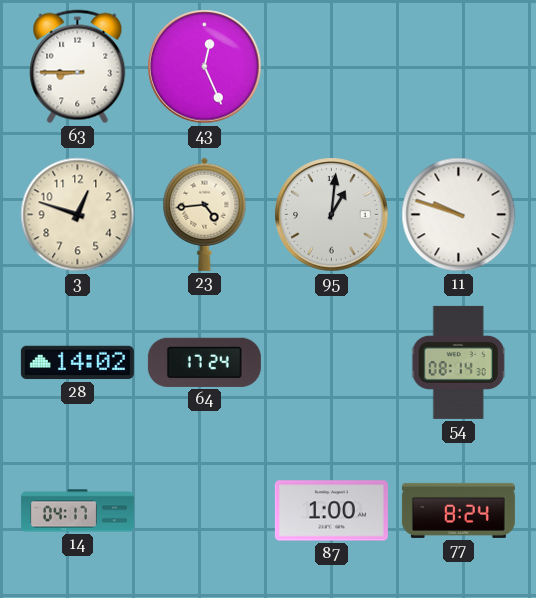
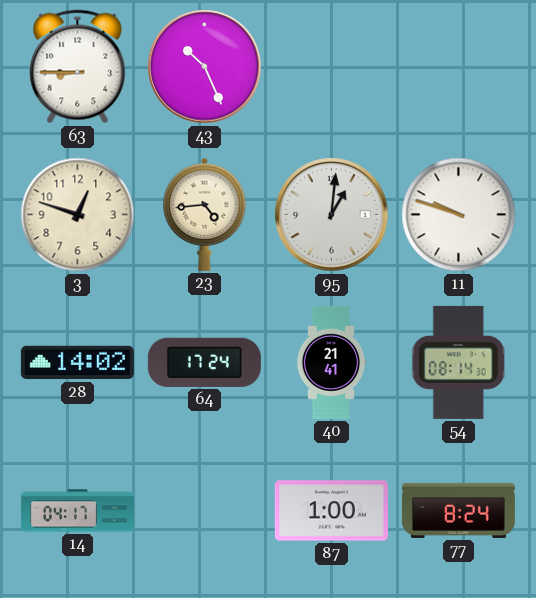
43: 12:26 -> 10:26
40: none -> 21:41
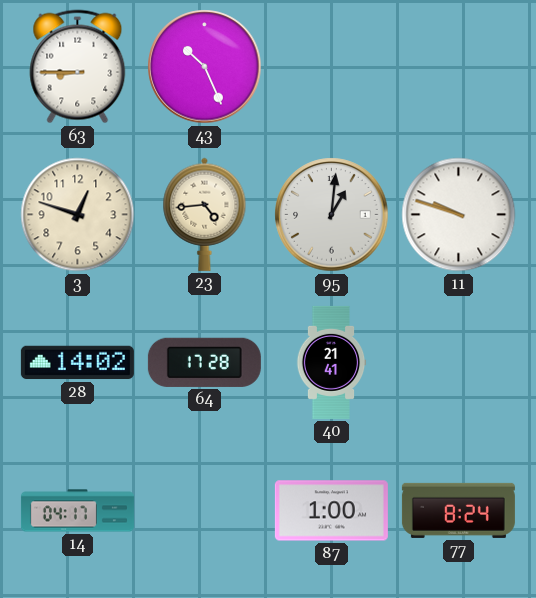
64: 17:24 -> 17:28
54: 08:14 -> none
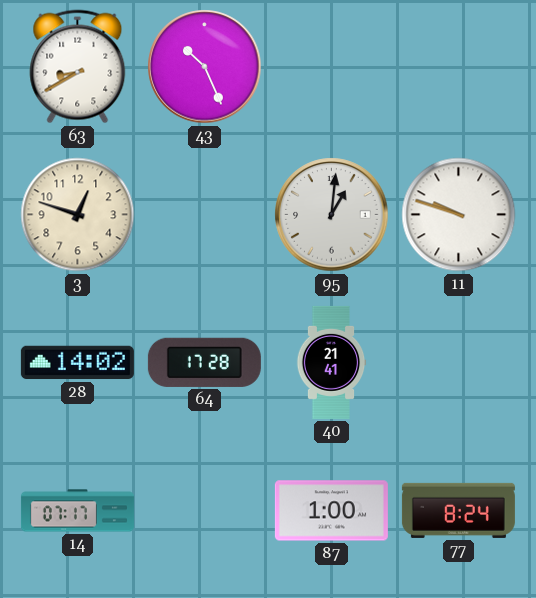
63: 8:45 -> 8:40
23: 4:44 -> none
14: 04:17 -> 07:17
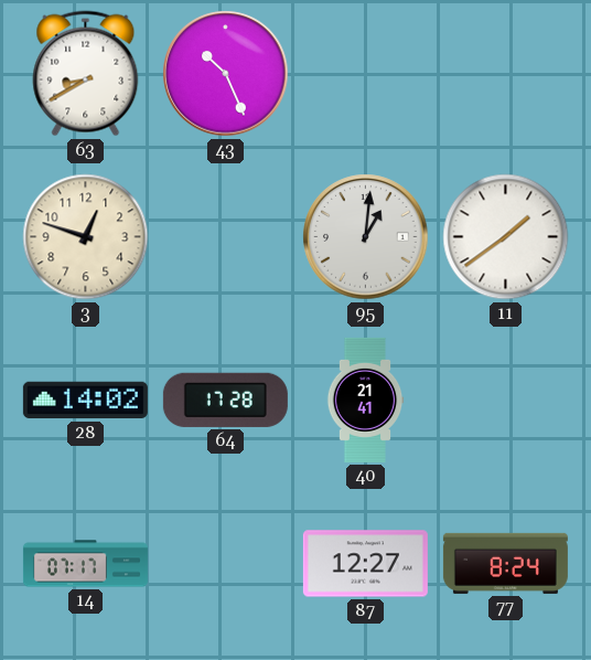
11: 9:48 -> 1:39
87: 1:00 -> 12:27
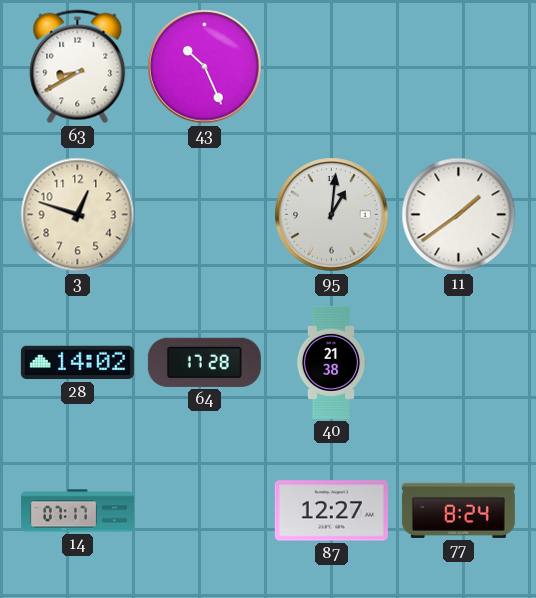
40: 21:41 -> 21:38
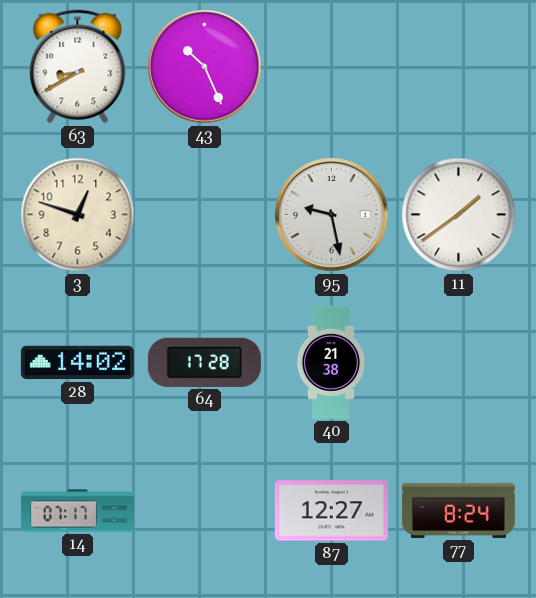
95: 1:01 -> 9:28
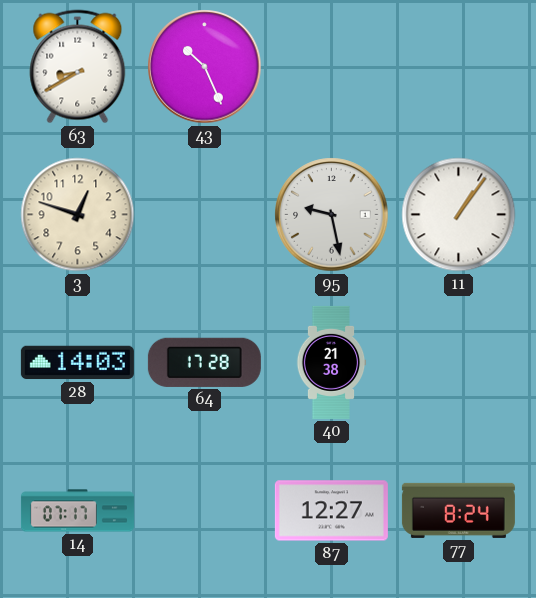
11: 1:39 -> 1:06
28: 14:02 -> 14:03
